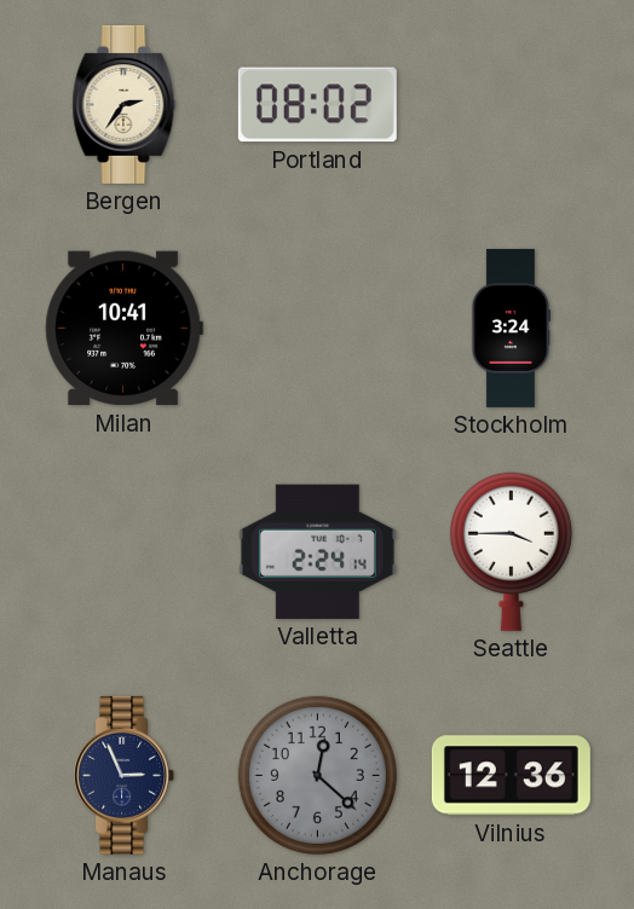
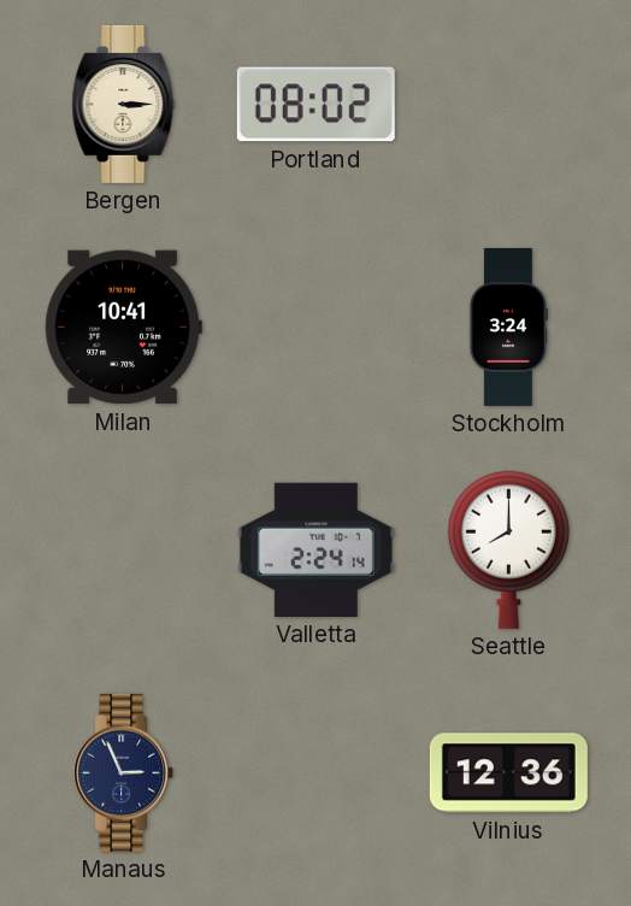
Bergen: 2:36 -> 3:15
Seattle: 3:45 -> 8:00
Anchorage: 12:22 -> none
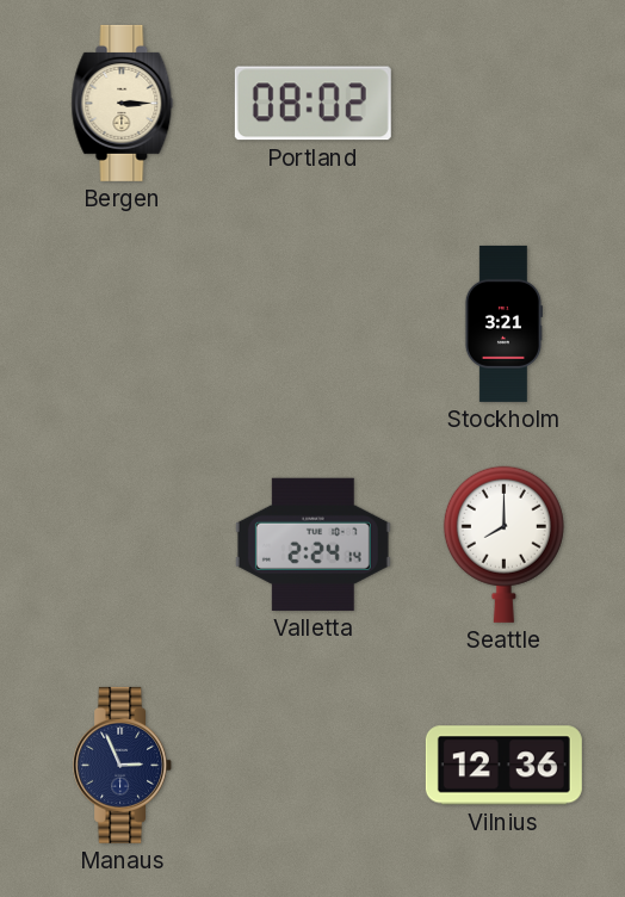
Milan: 10:41 -> none
Stockholm: 3:24 -> 3:21
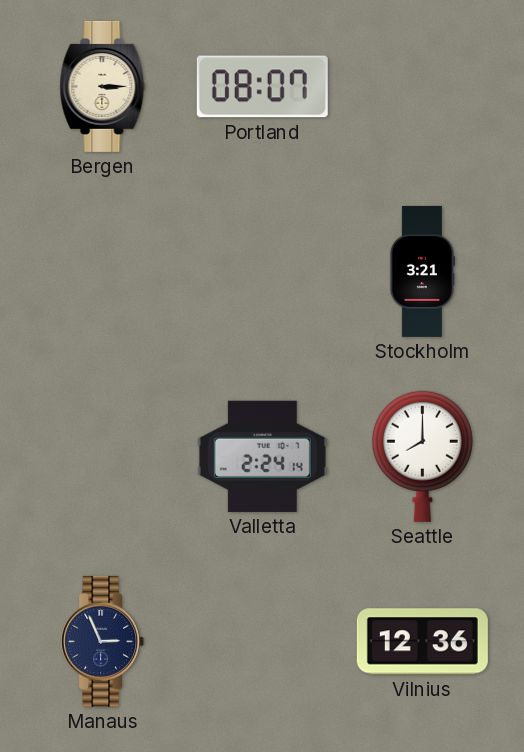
Portland: 08:02 -> 08:07
